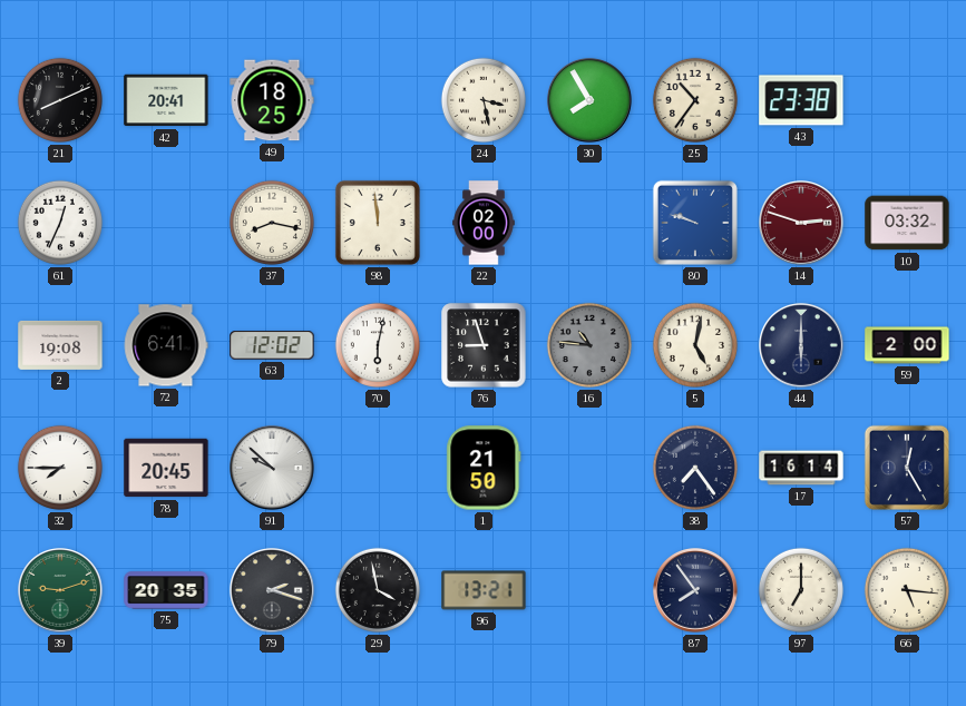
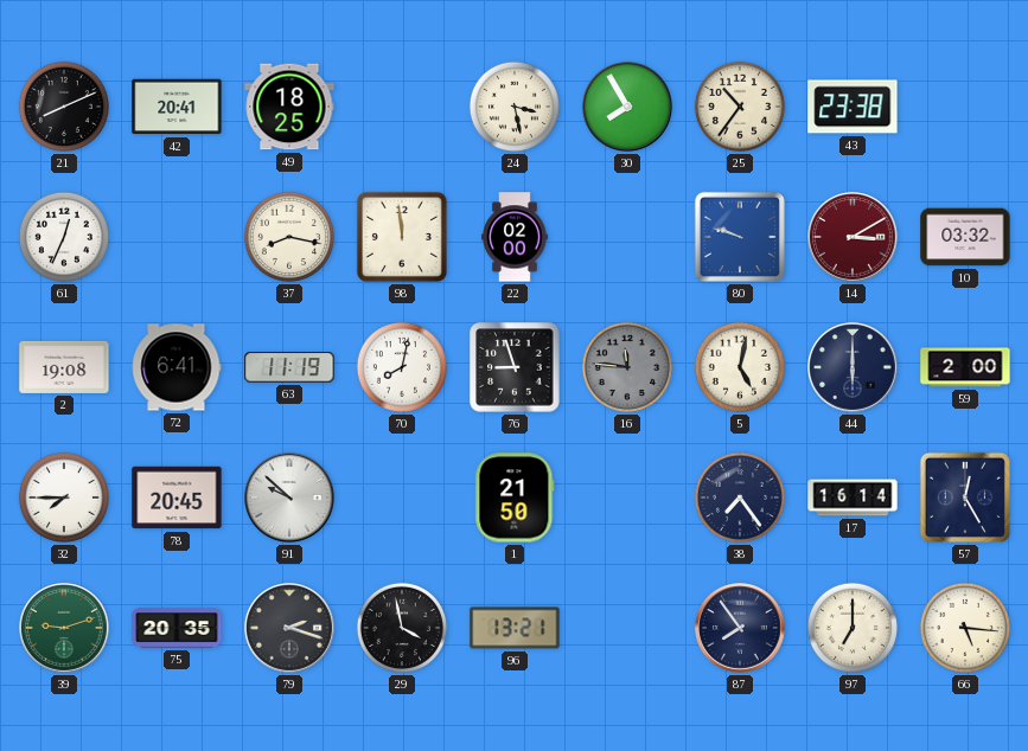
14: 2:48 -> 3:10
63: 12:02 -> 11:19
70: 6:02 -> 8:02
16: 10:46 -> 11:46
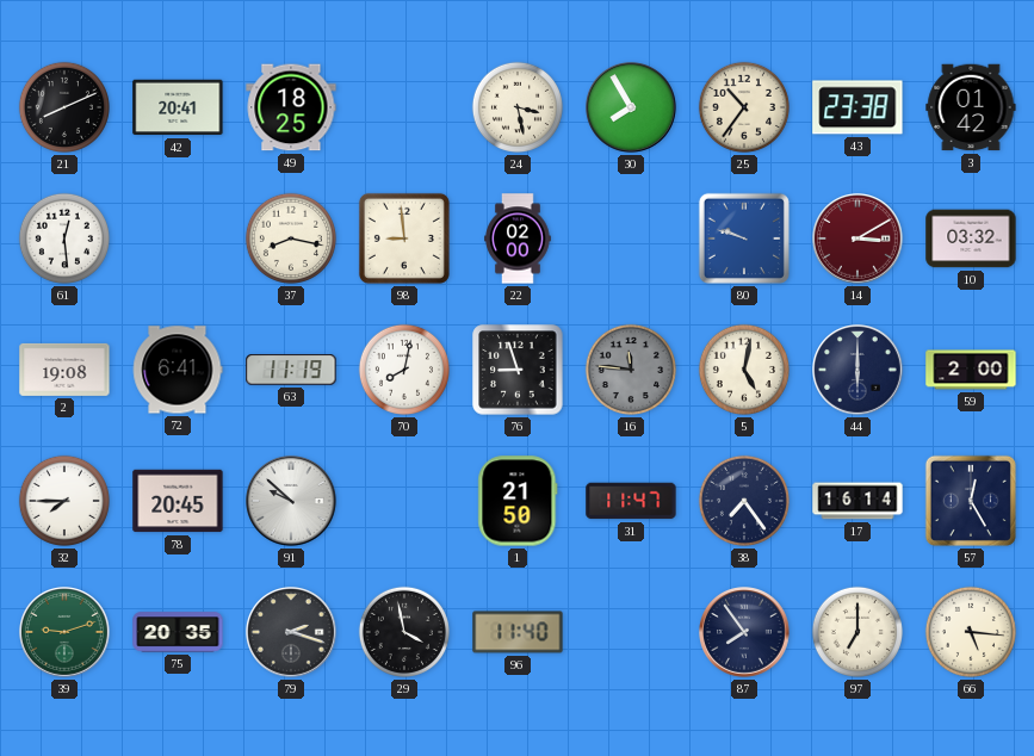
3: none -> 01:42
61: 12:34 -> 12:29
98: 11:59 -> 8:59
31: none -> 11:47
96: 13:21 -> 11:40
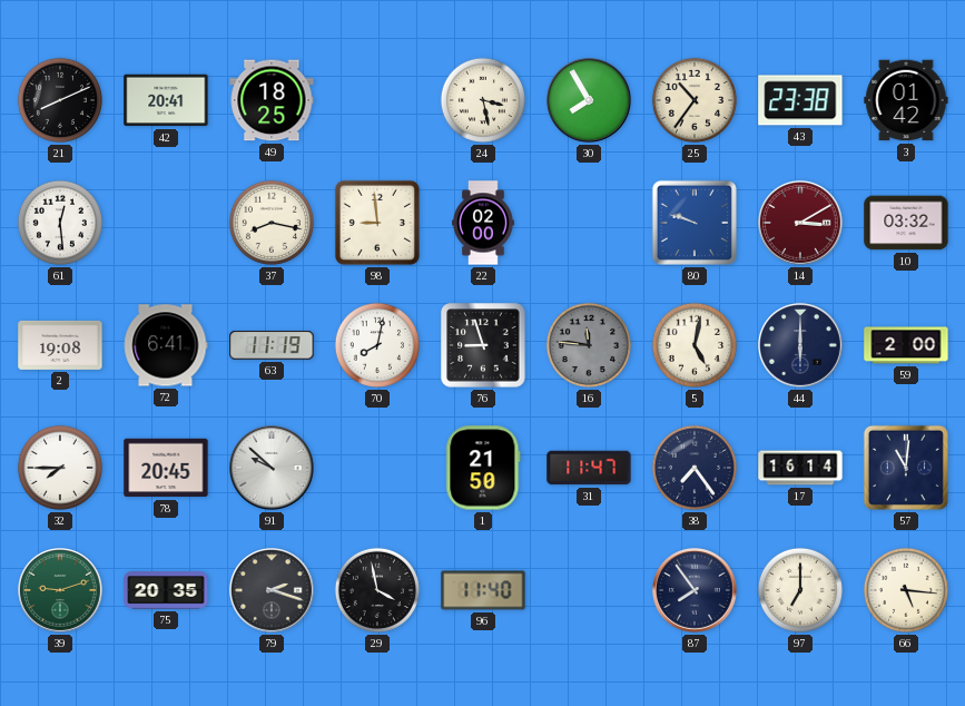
57: 12:25 -> 11:01
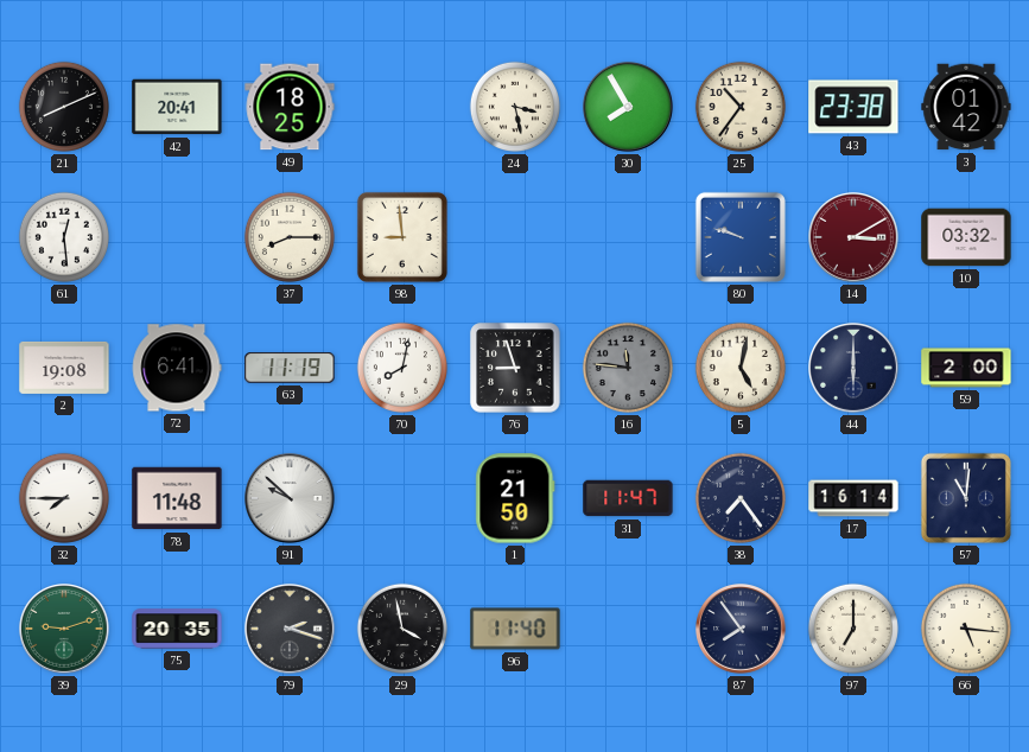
37: 8:17 -> 8:15
22: 02:00 -> none
78: 20:45 -> 11:48
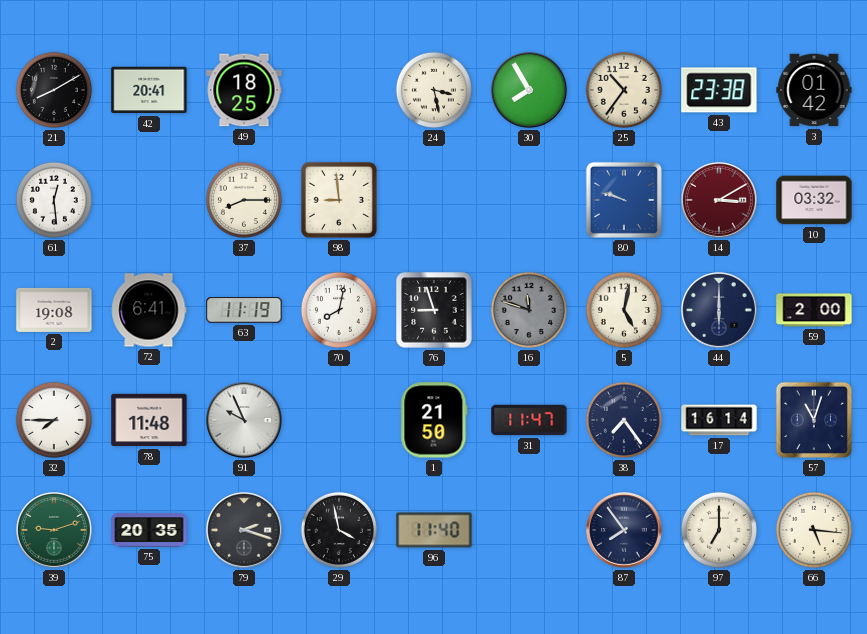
21: 8:11 -> 8:10
16: 11:46 -> 11:48
91: 9:52 -> 9:56
57: 11:01 -> 11:03
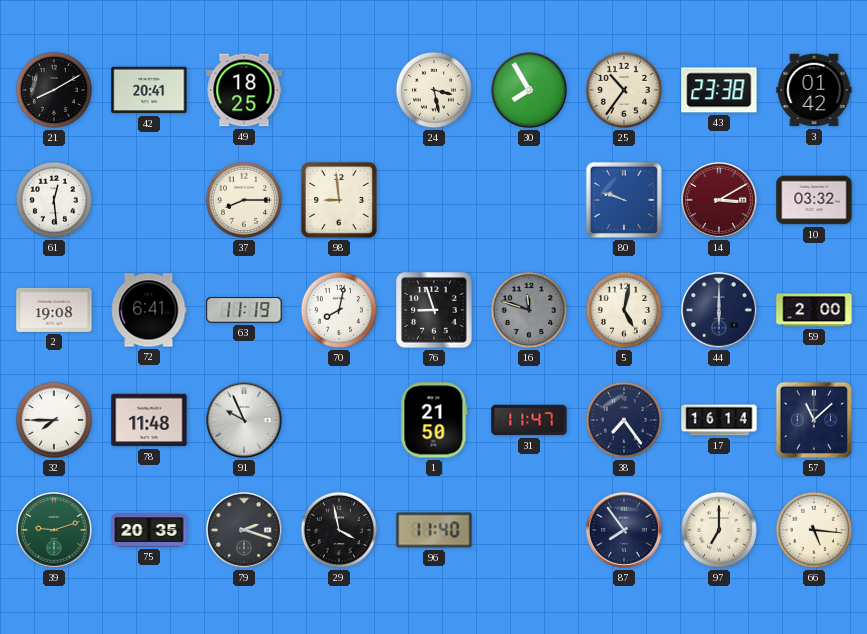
57: 11:03 -> 11:08
